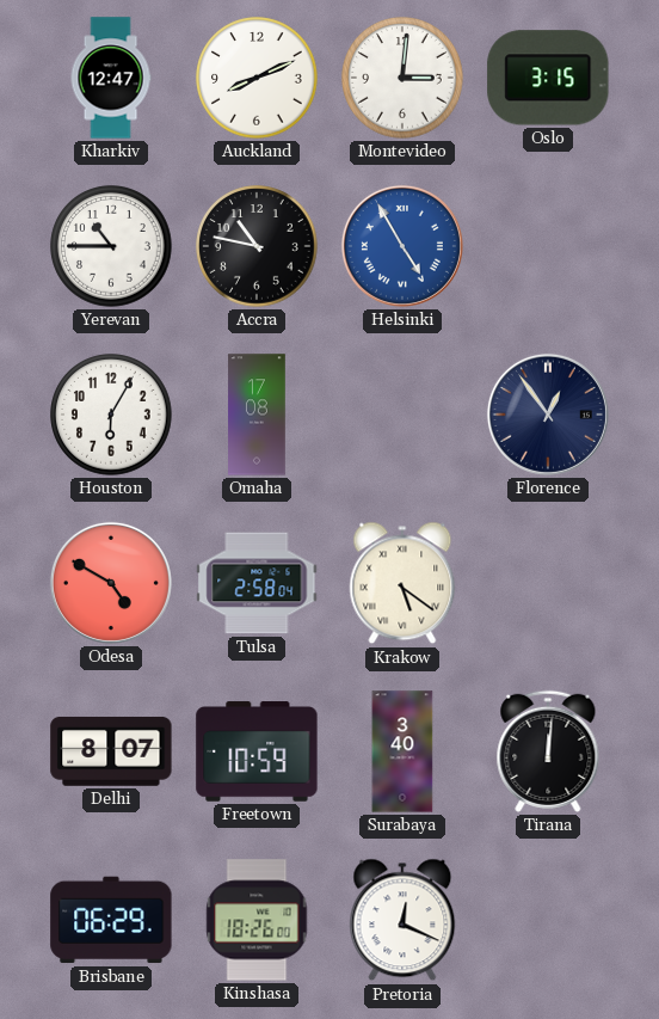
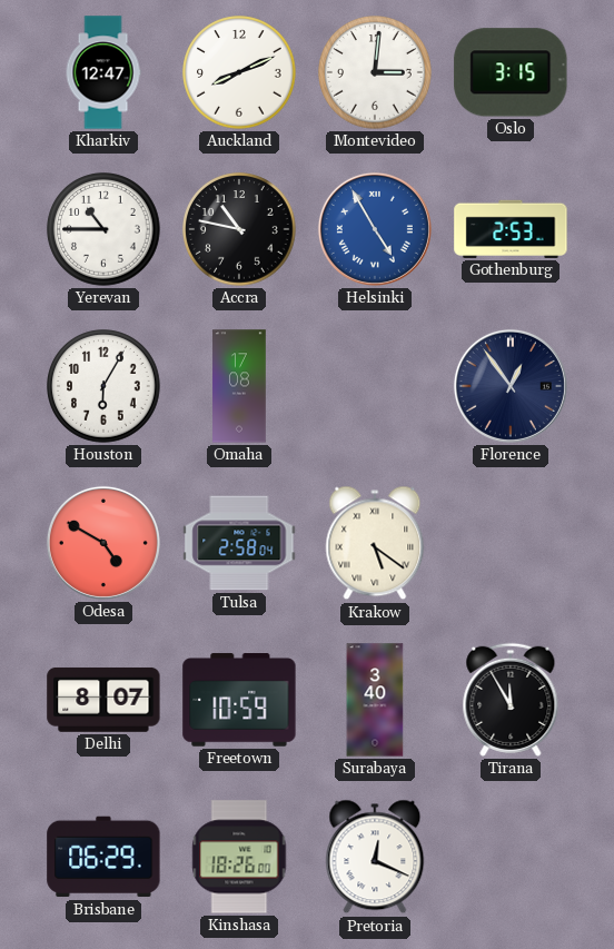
Gothenburg: none -> 2:53
Tirana: 12:01 -> 11:55
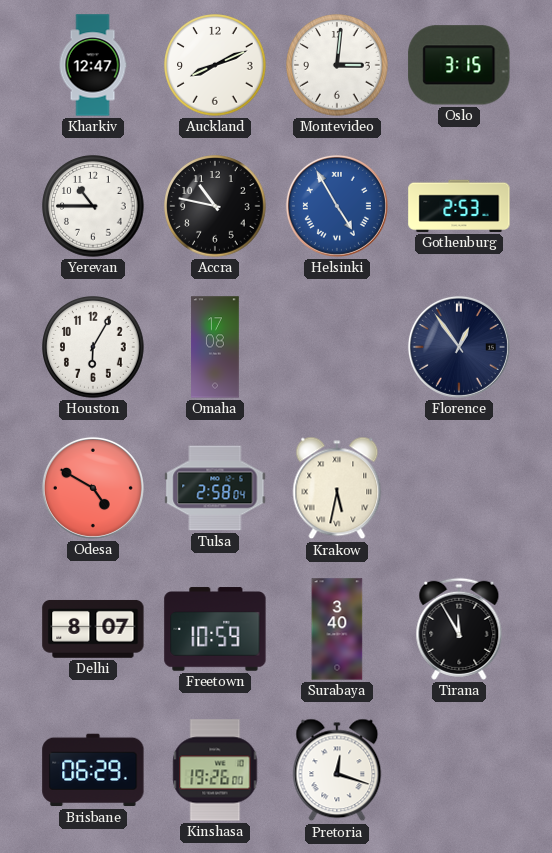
Krakow: 5:21 -> 5:32
Kinshasa: 18:26 -> 19:26
Pretoria: 12:19 -> 12:18
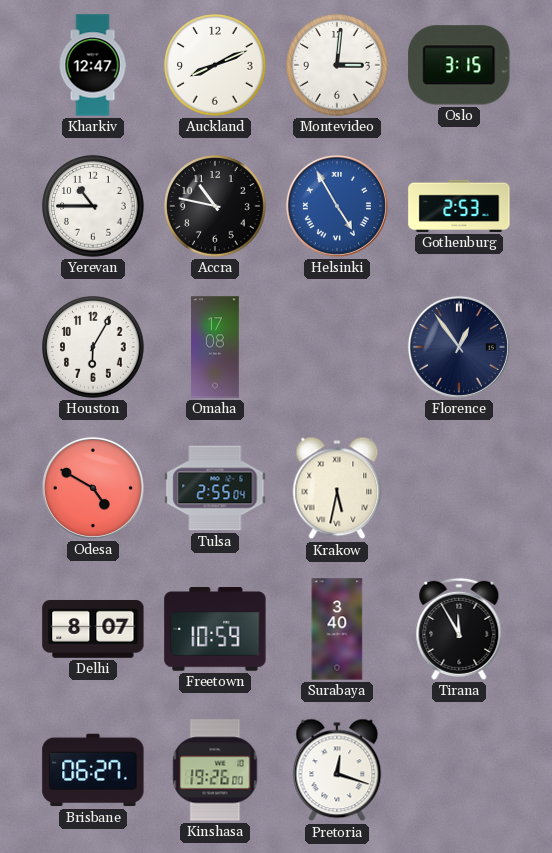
Tulsa: 2:58 -> 2:55
Brisbane: 06:29 -> 06:27
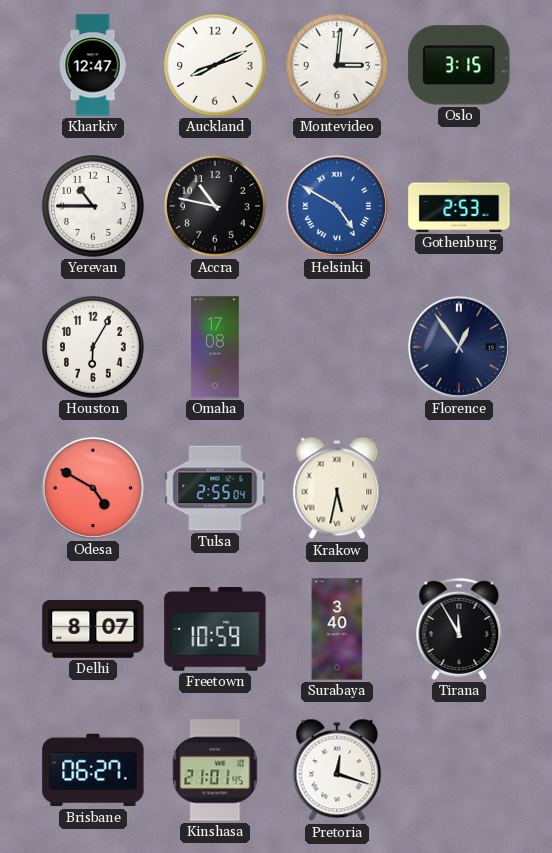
Helsinki: 4:55 -> 4:50
Kinshasa: 19:26 -> 21:01
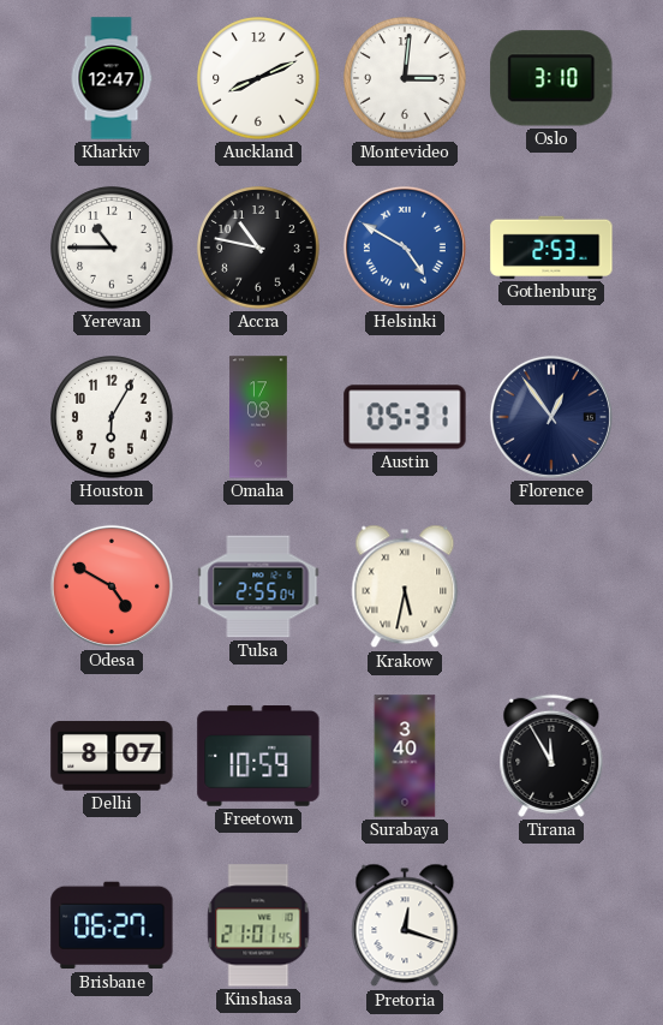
Oslo: 3:15 -> 3:10
Austin: none -> 05:31
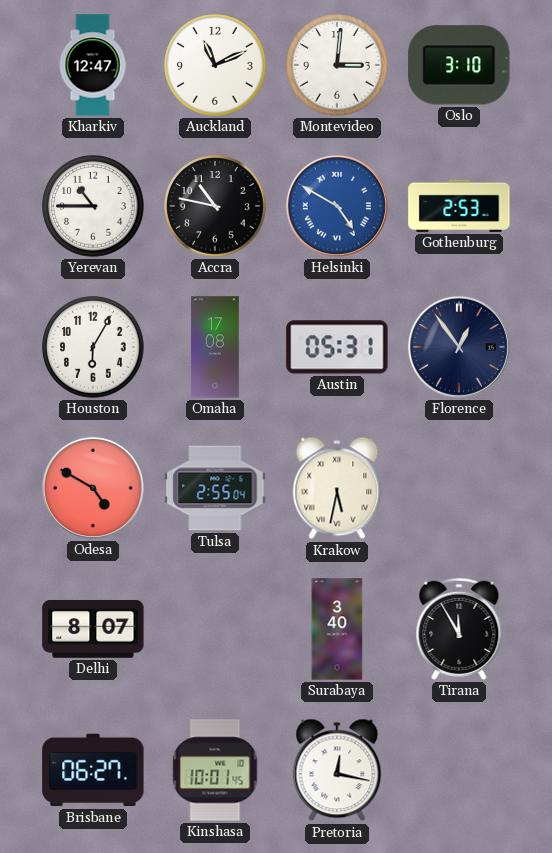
Auckland: 8:11 -> 11:11
Freetown: 10:59 -> none
Kinshasa: 21:01 -> 10:01
Pretoria: 12:18 -> 12:17
